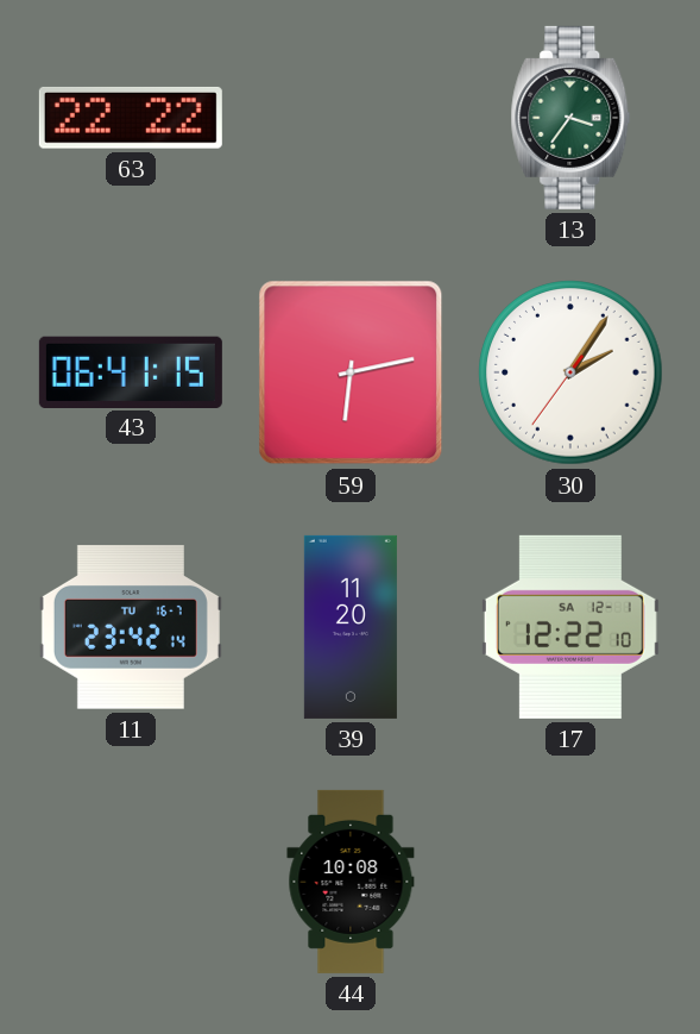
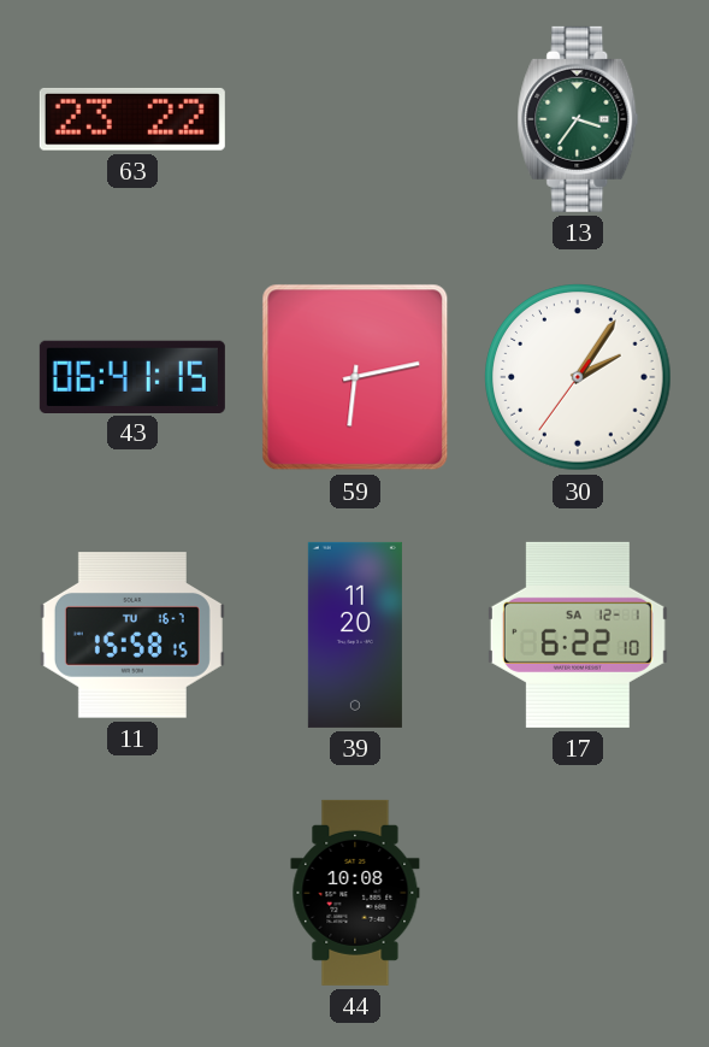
63: 22:22 -> 23:22
11: 23:42 -> 15:58
17: 12:22 -> 6:22
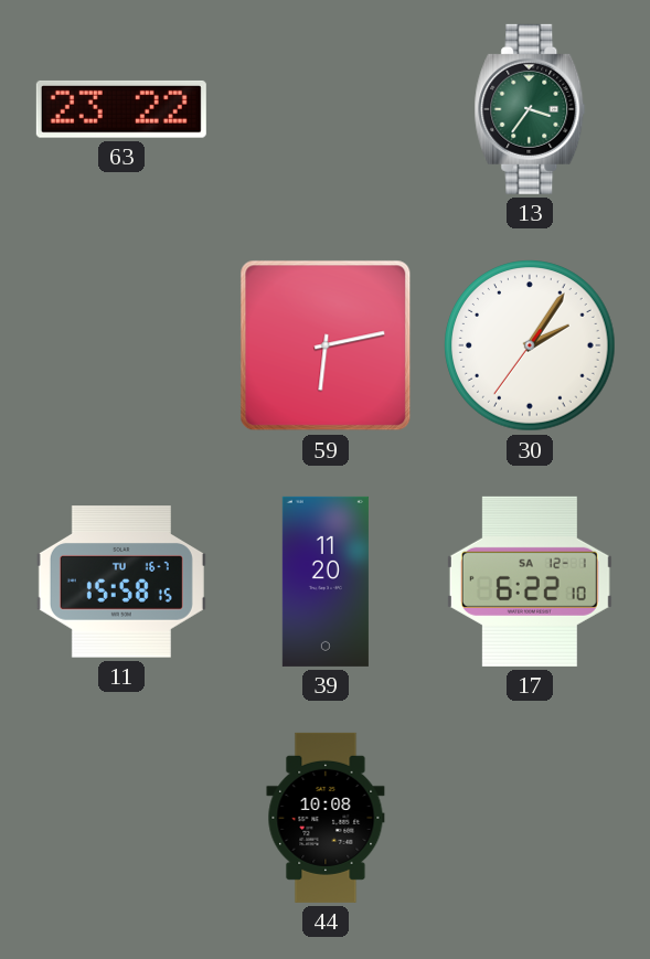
43: 06:41 -> none
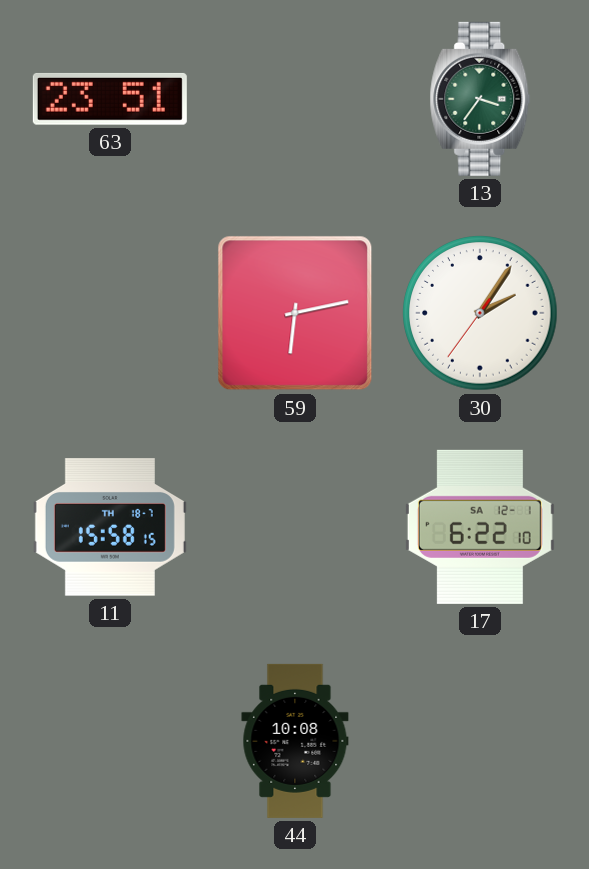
63: 23:22 -> 23:51
11 date: TU 16-7 -> TH 18-7
39: 11:20 -> none
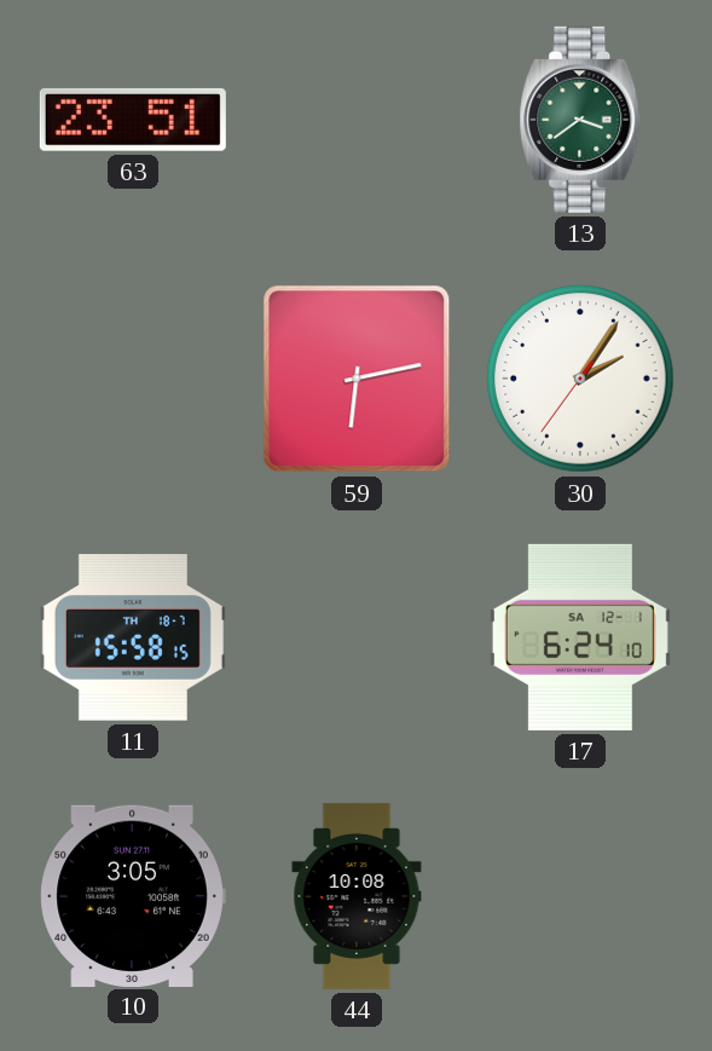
13: 3:36 -> 3:39
17: 6:22 -> 6:24
10: none -> 3:05
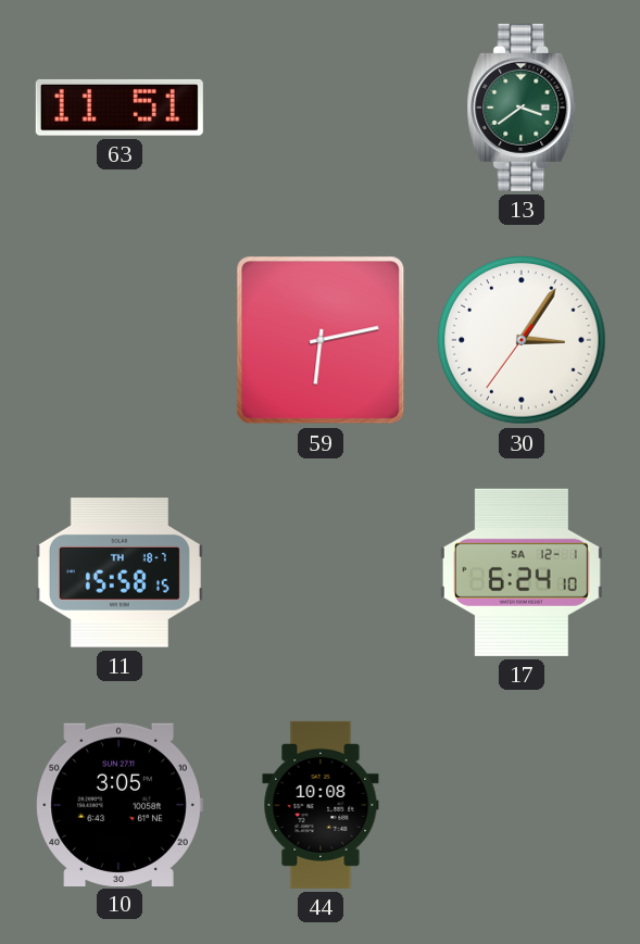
63: 23:51 -> 11:51
30: 2:05 -> 3:05
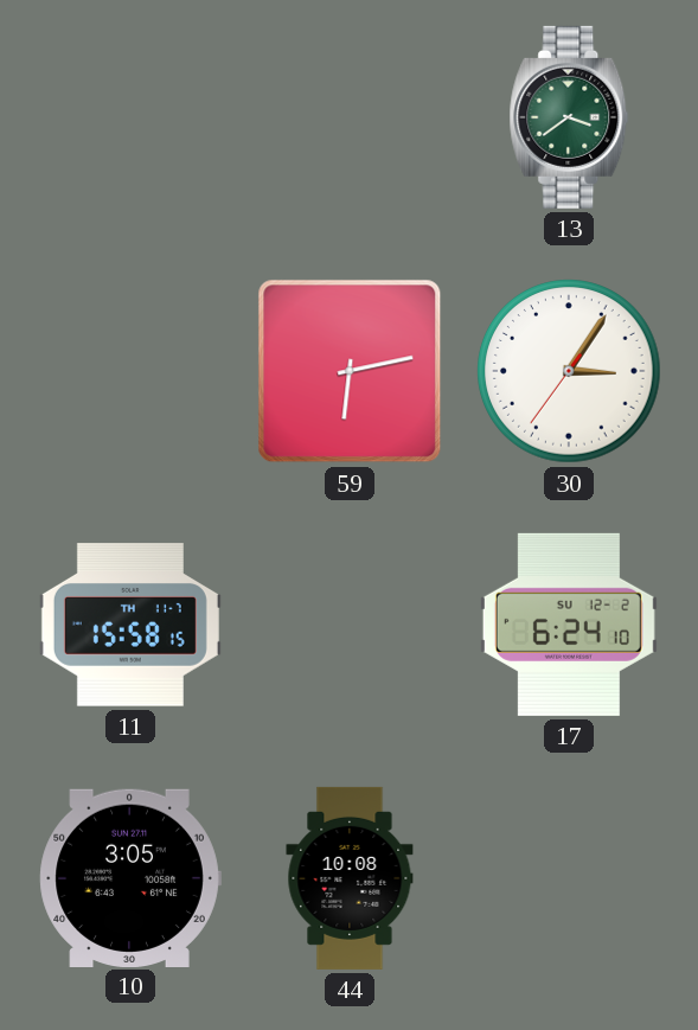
63: 11:51 -> none
11 date: TH 18-7 -> TH 11-7
17 date: SA 12-1 -> SU 12-2
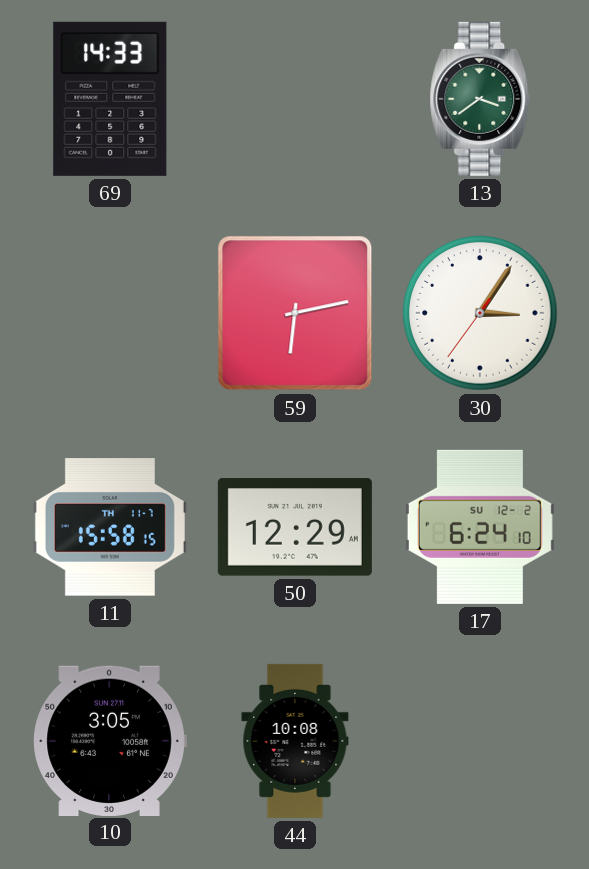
69: none -> 14:33
50: none -> 12:29
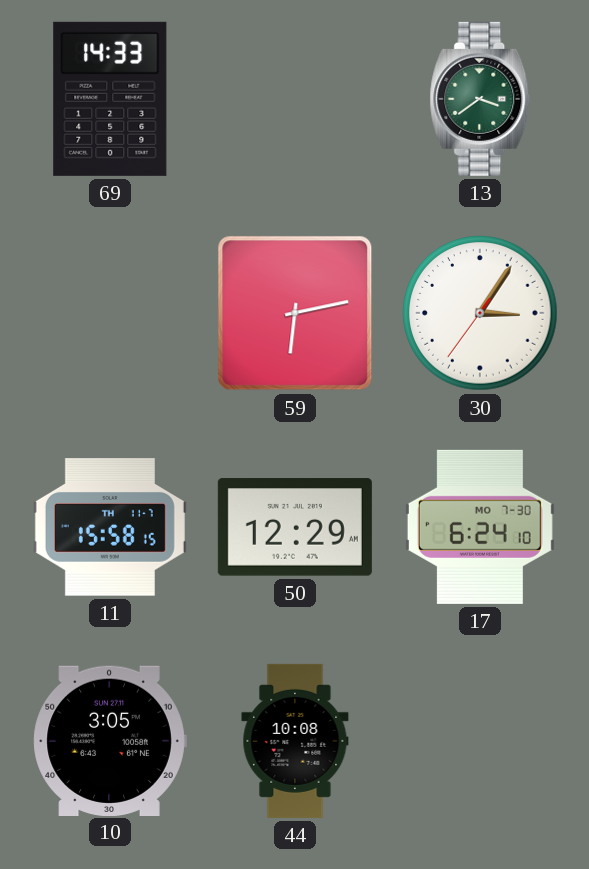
17 date: SU 12-2 -> MO 7-30
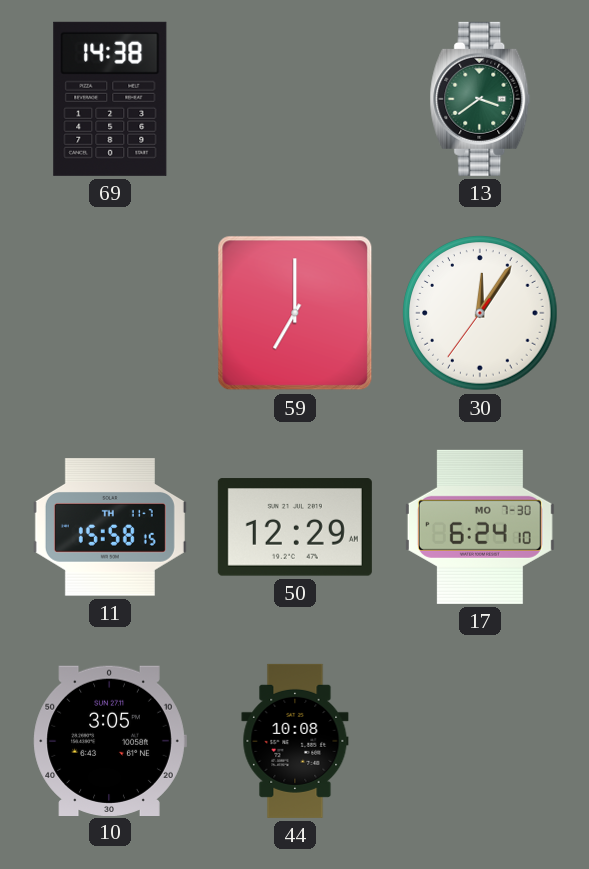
69: 14:33 -> 14:38
59: 6:13 -> 7:00
30: 3:05 -> 12:05
